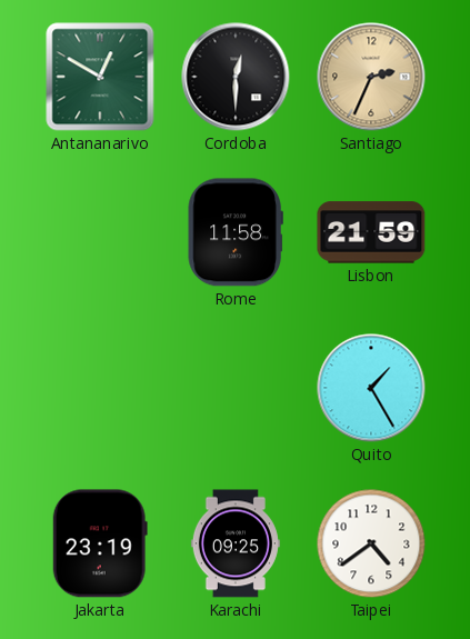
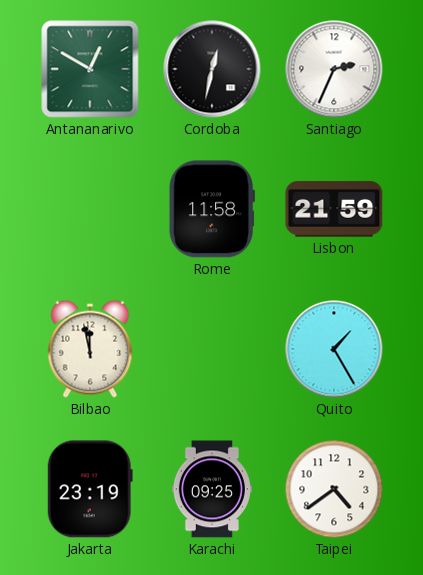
Cordoba: 12:30 -> 12:32
Santiago dial: champagne -> white
Bilbao: none -> 11:58
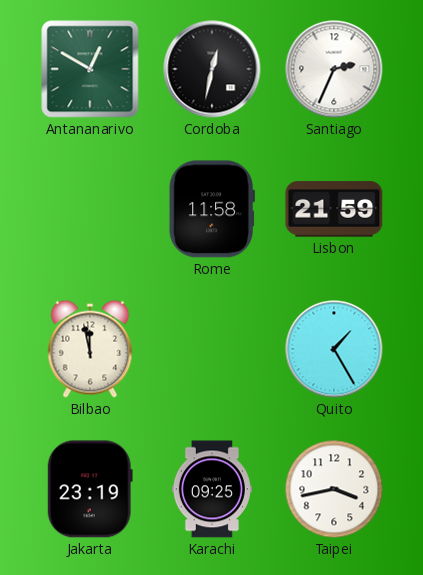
Taipei: 4:39 -> 3:43
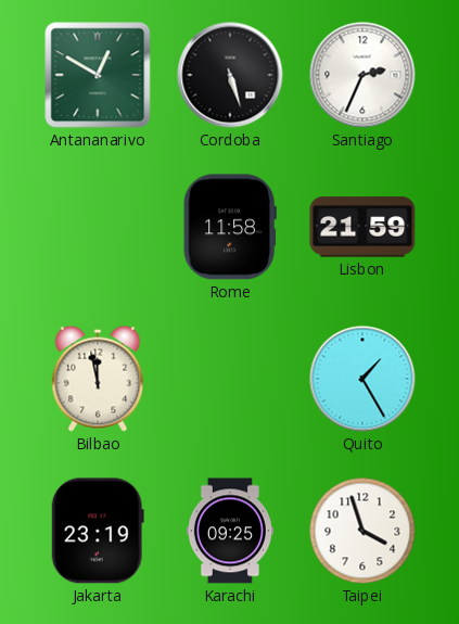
Cordoba: 12:32 -> 5:27
Taipei: 3:43 -> 3:57
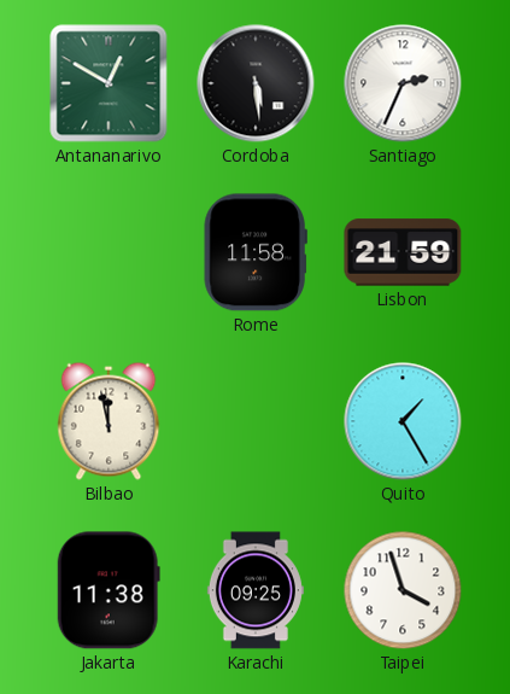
Cordoba: 5:27 -> 5:29
Jakarta: 23:19 -> 11:38
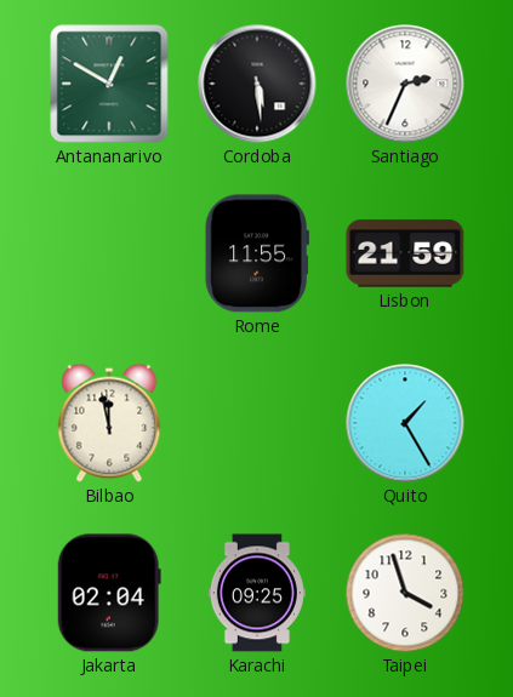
Rome: 11:58 -> 11:55
Jakarta: 11:38 -> 02:04
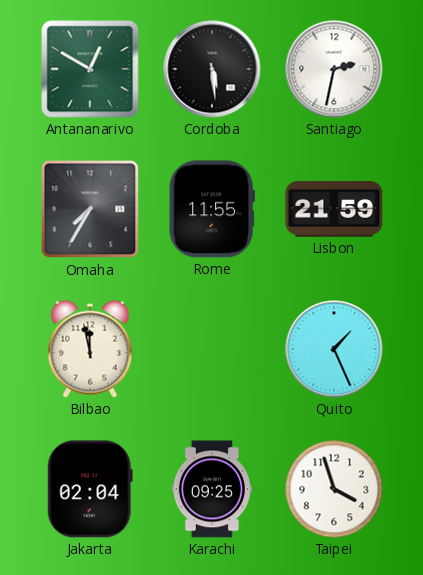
Santiago: 2:34 -> 2:32
Omaha: none -> 7:35
Quito: 1:25 -> 1:26
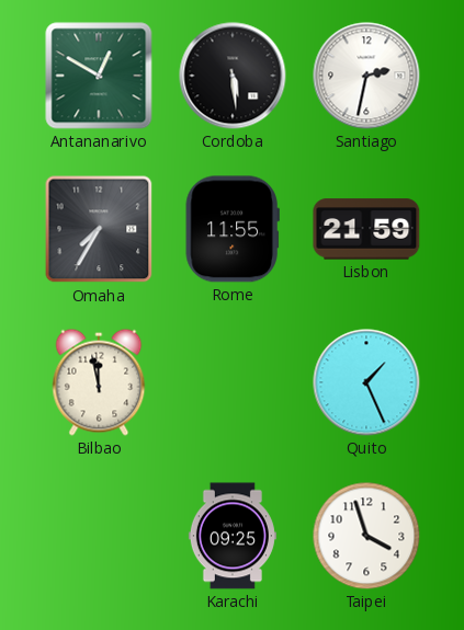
Jakarta: 02:04 -> none
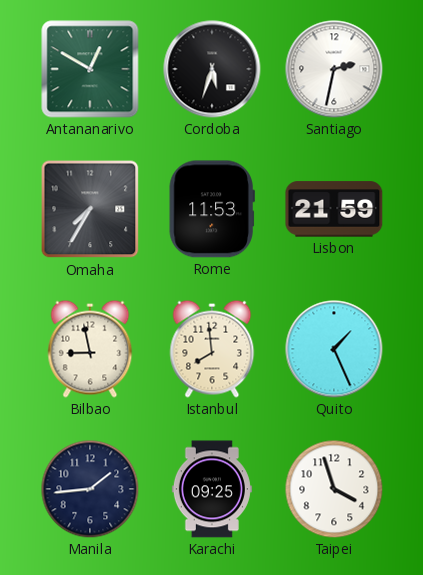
Cordoba: 5:29 -> 5:33
Rome: 11:55 -> 11:53
Bilbao: 11:58 -> 8:58
Istanbul: none -> 7:59
Manila: none -> 1:44
